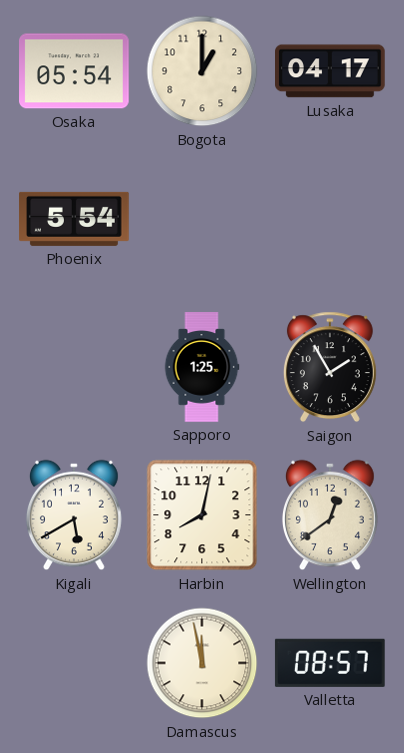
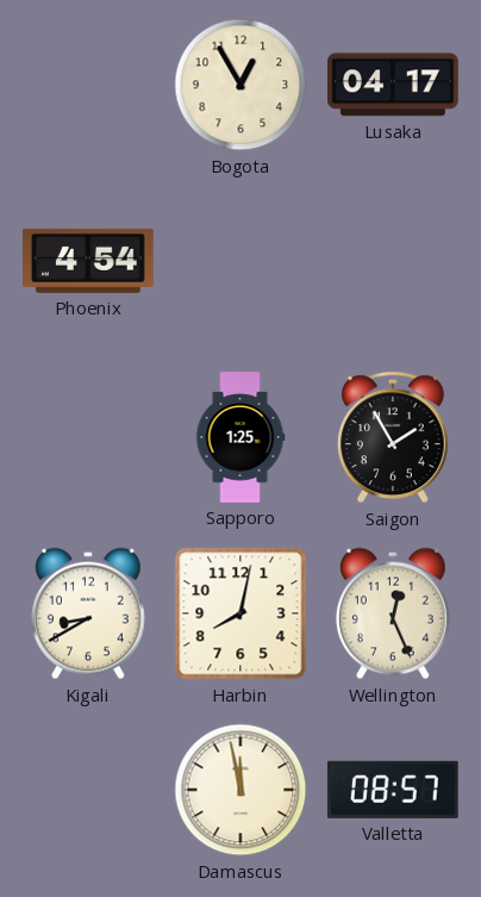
Osaka: 05:54 -> none
Bogota: 1:00 -> 12:55
Phoenix: 5:54 -> 4:54
Kigali: 5:40 -> 8:40
Wellington: 12:39 -> 12:26
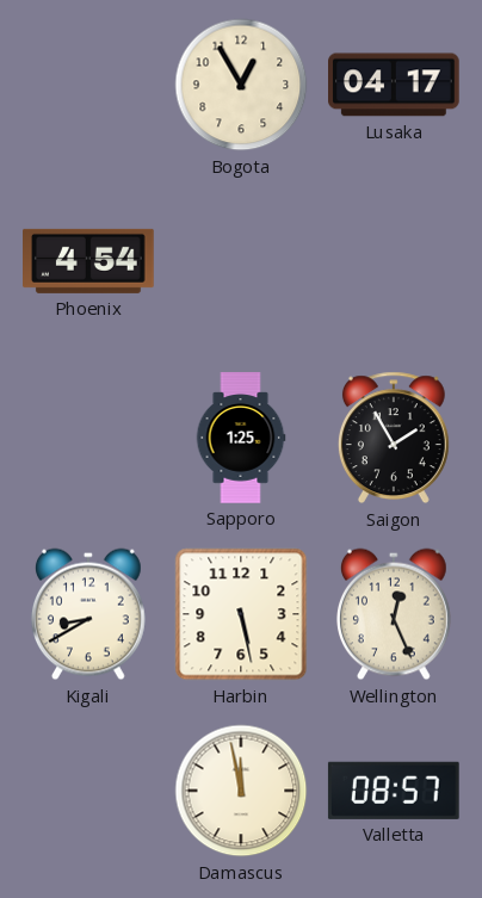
Harbin: 8:02 -> 5:28
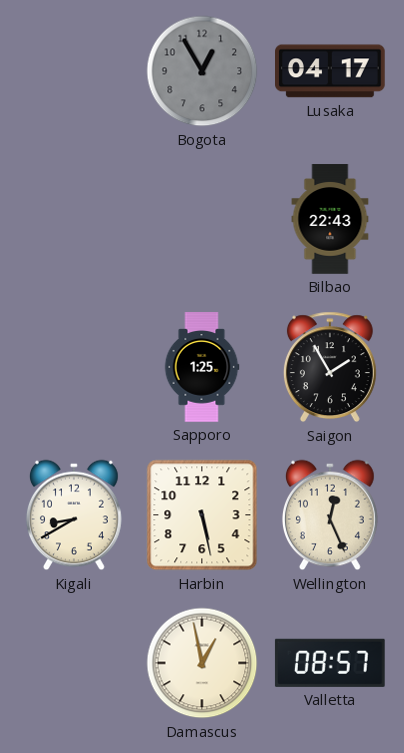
Bogota dial: cream -> grey
Phoenix: 4:54 -> none
Bilbao: none -> 22:43
Damascus: 11:58 -> 12:58
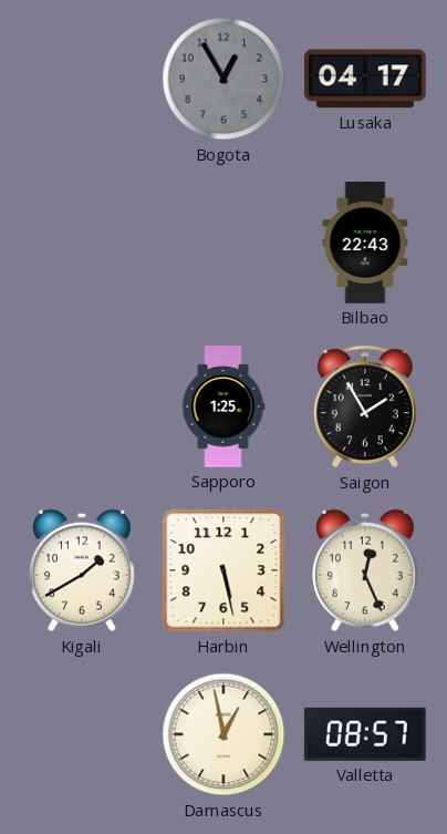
Kigali: 8:40 -> 1:40
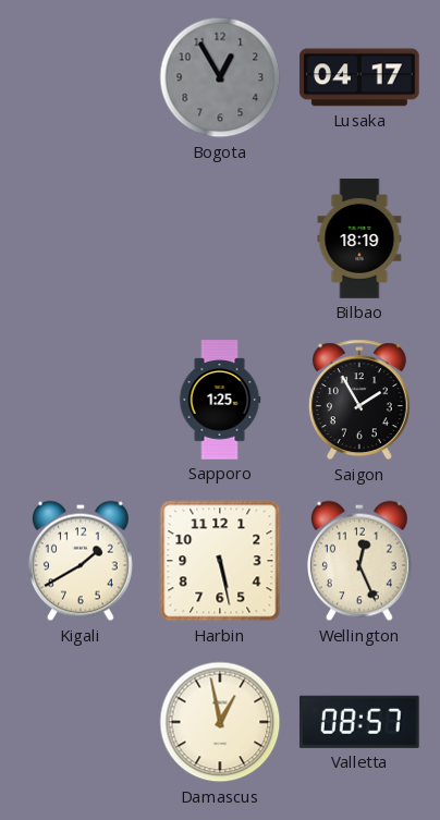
Bilbao: 22:43 -> 18:19
